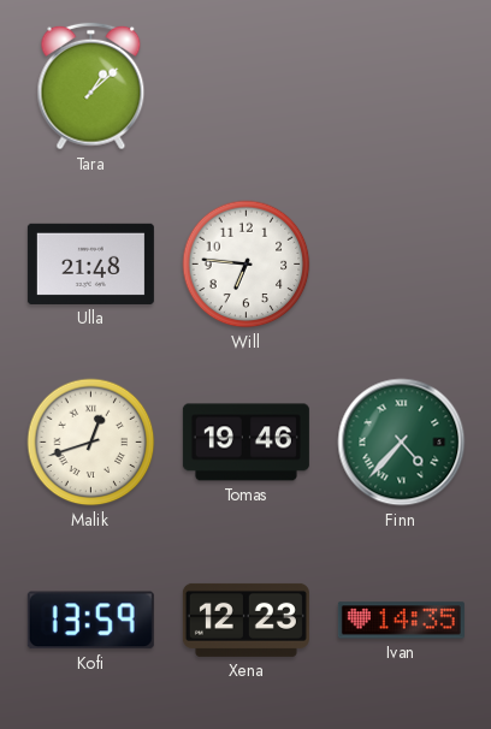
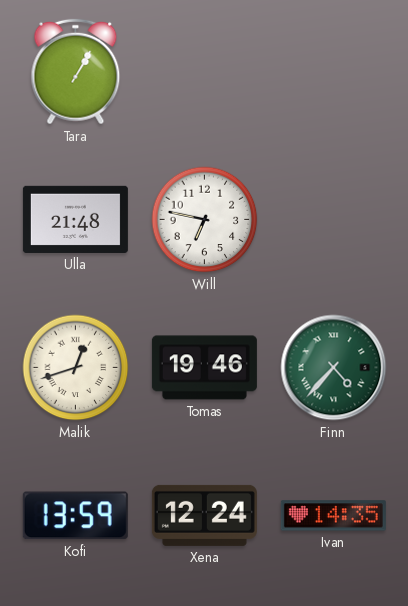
Tara: 1:08 -> 1:05
Will: 6:46 -> 6:47
Xena: 12:23 -> 12:24
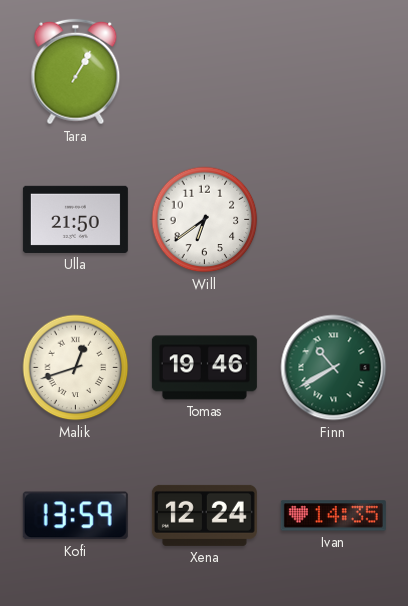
Ulla: 21:48 -> 21:50
Will: 6:47 -> 6:39
Finn: 4:37 -> 10:40
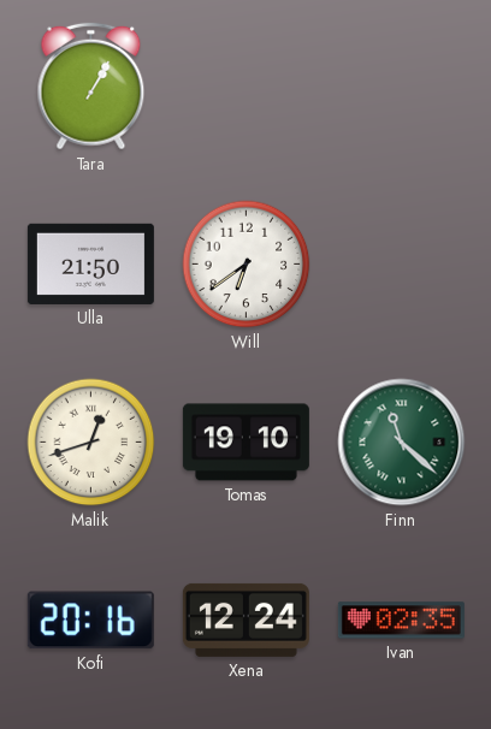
Tomas: 19:46 -> 19:10
Finn: 10:40 -> 11:22
Kofi: 13:59 -> 20:16
Ivan: 14:35 -> 02:35
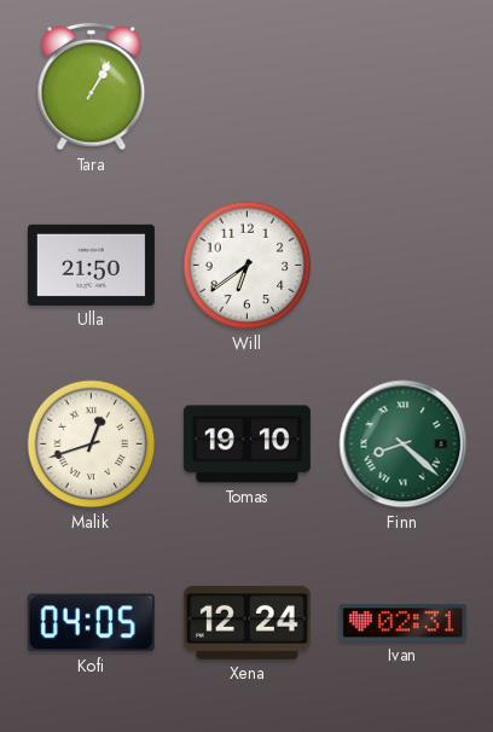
Finn: 11:22 -> 8:22
Kofi: 20:16 -> 04:05
Ivan: 02:35 -> 02:31
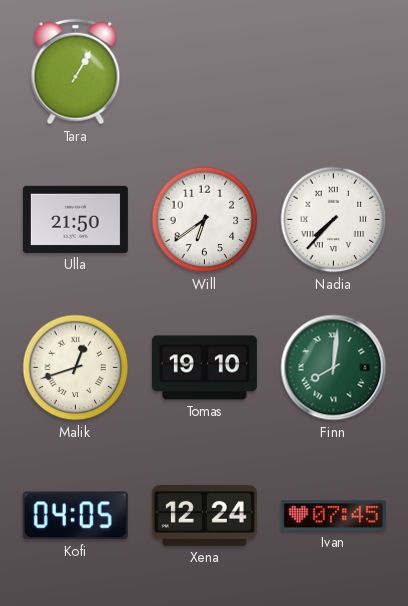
Nadia: none -> 7:37
Finn: 8:22 -> 8:01
Ivan: 02:31 -> 07:45
